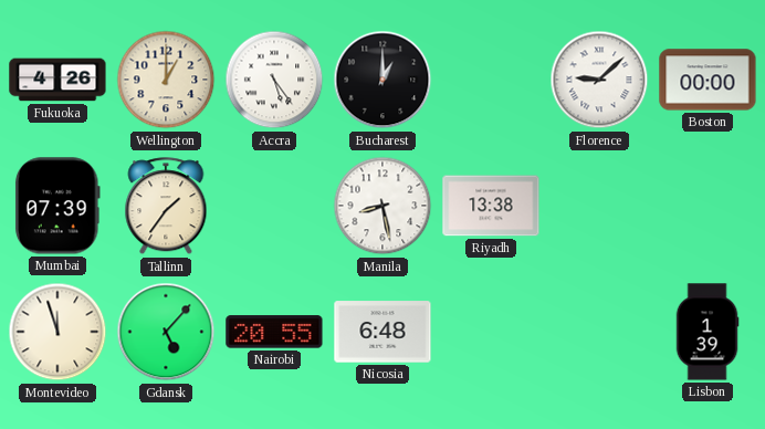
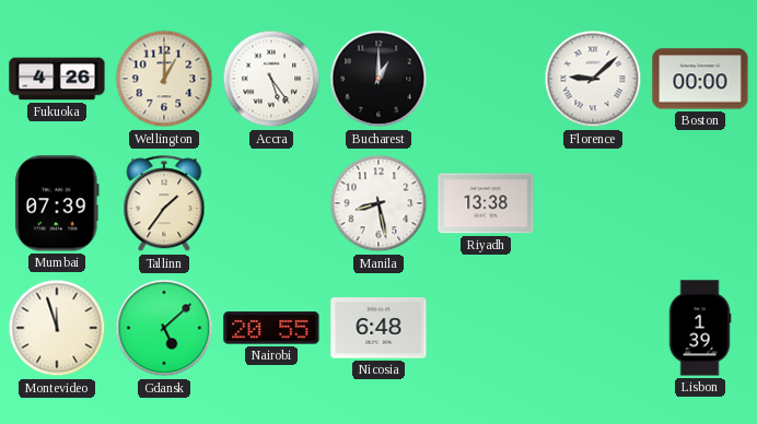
Gdansk: 5:07 -> 5:08
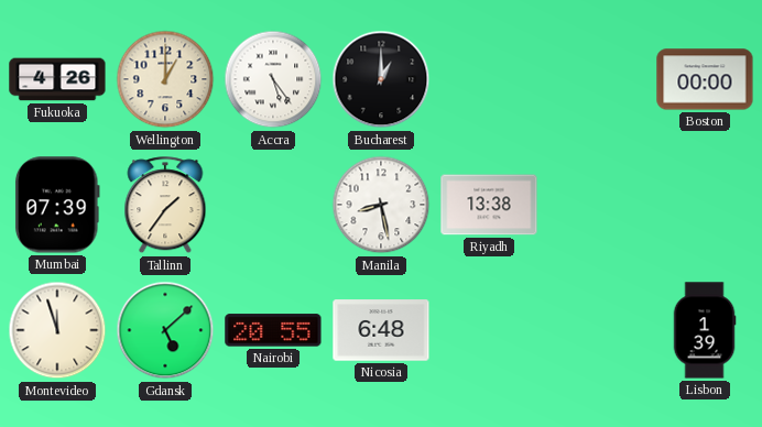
Florence: 9:08 -> none
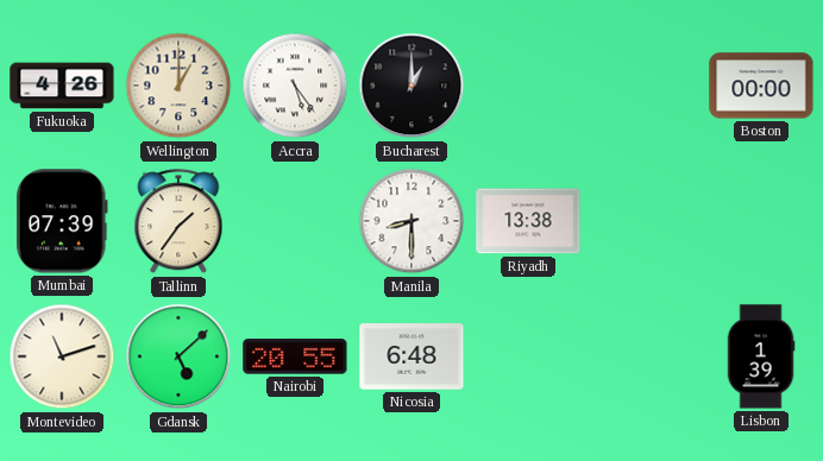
Manila: 8:28 -> 8:30
Montevideo: 11:57 -> 11:12
